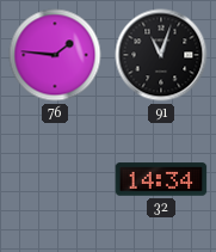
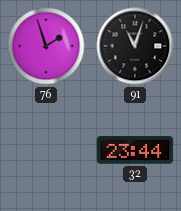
76: 1:46 -> 1:57
32: 14:34 -> 23:44
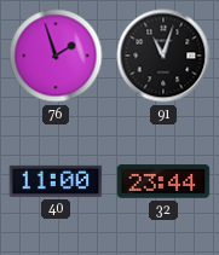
40: none -> 11:00
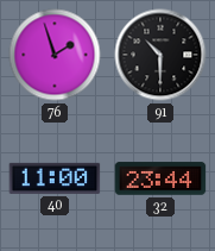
91: 11:03 -> 10:30
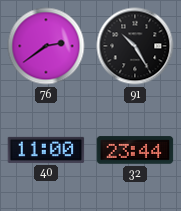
76: 1:57 -> 2:39
91: 10:30 -> 10:25
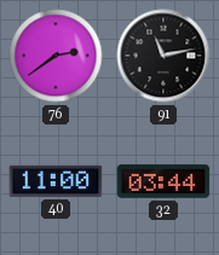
91: 10:25 -> 11:13
32: 23:44 -> 03:44
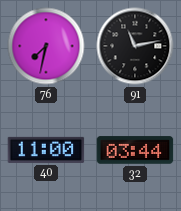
76: 2:39 -> 7:32
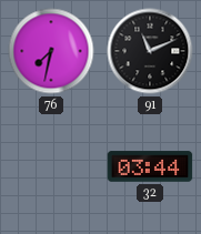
91: 11:13 -> 11:11
40: 11:00 -> none
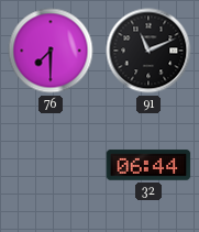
76: 7:32 -> 7:30
32: 03:44 -> 06:44
